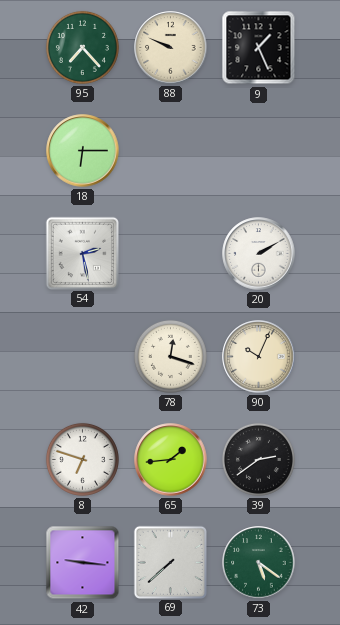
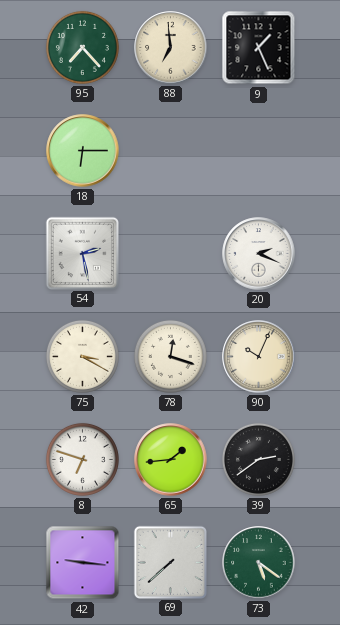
88: 9:49 -> 6:59
20: 2:10 -> 2:19
75: none -> 3:20
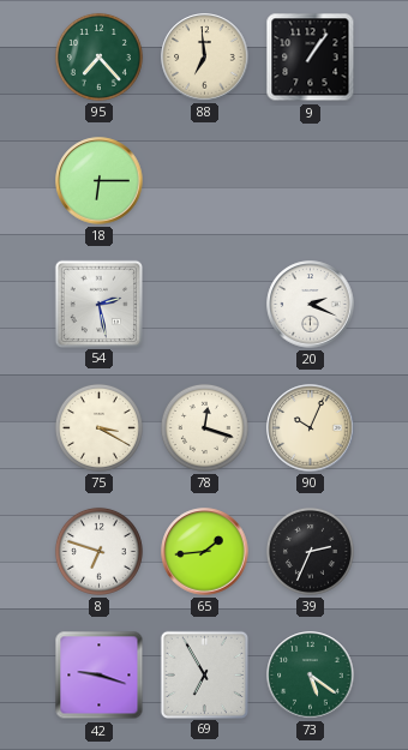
9: 1:26 -> 1:06
39: 2:39 -> 2:34
42: 9:16 -> 9:18
69: 7:38 -> 6:55
